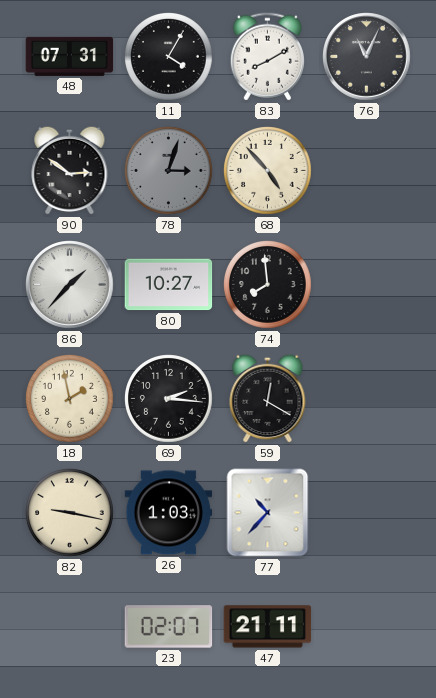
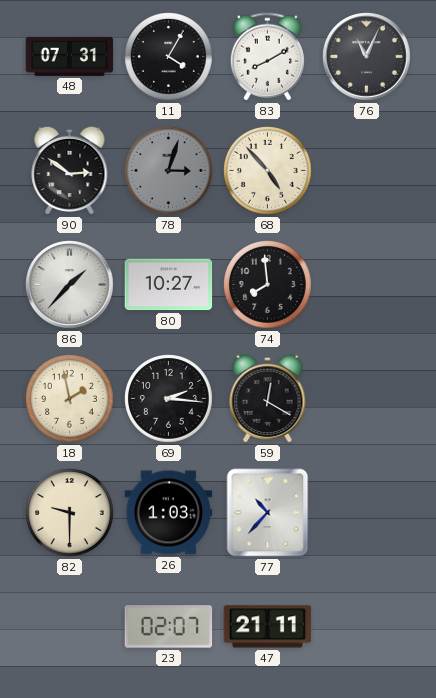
82: 9:17 -> 9:30
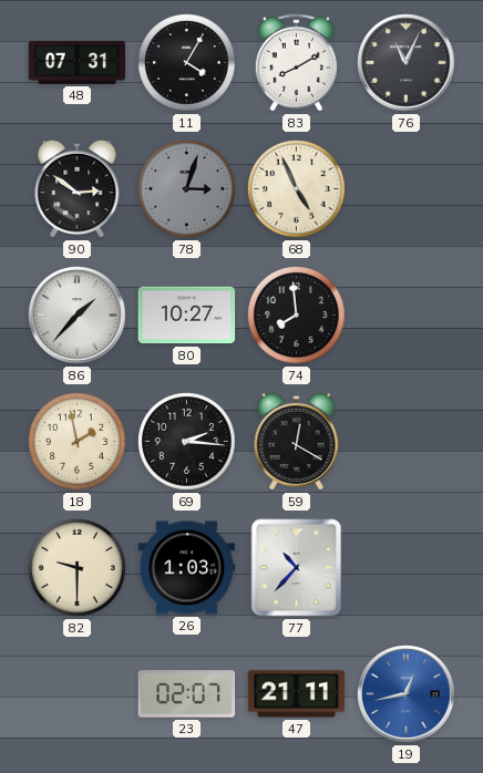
68: 4:53 -> 4:56
19: none -> 12:43
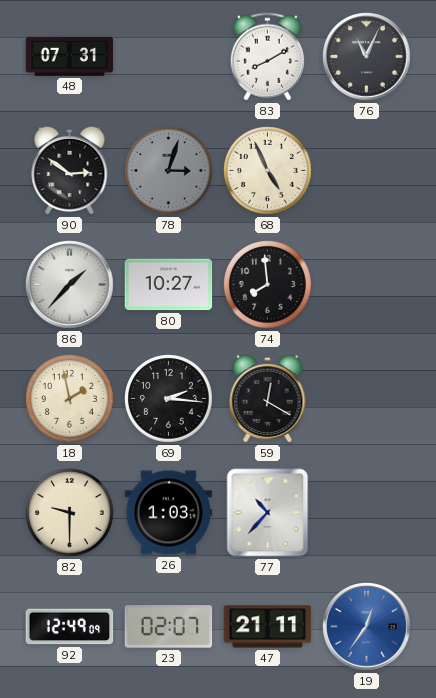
11: 4:05 -> none
92: none -> 12:49
19: 12:43 -> 12:36
